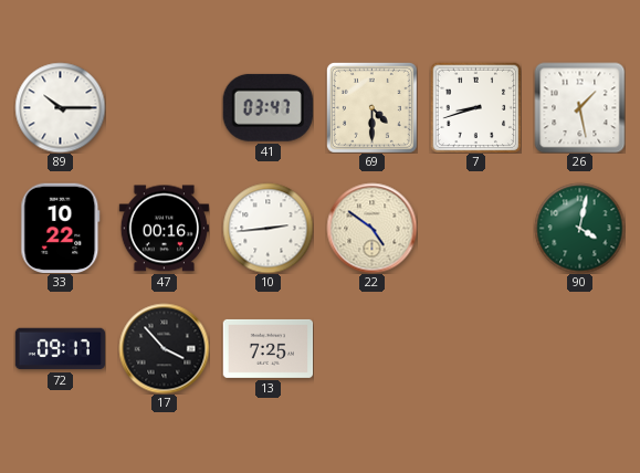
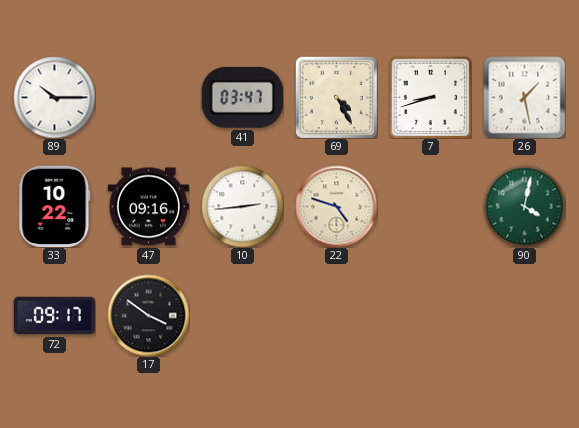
69: 4:30 -> 4:25
47: 00:16 -> 09:16
22: 4:51 -> 4:48
17: 3:53 -> 3:51
13: 7:25 -> none
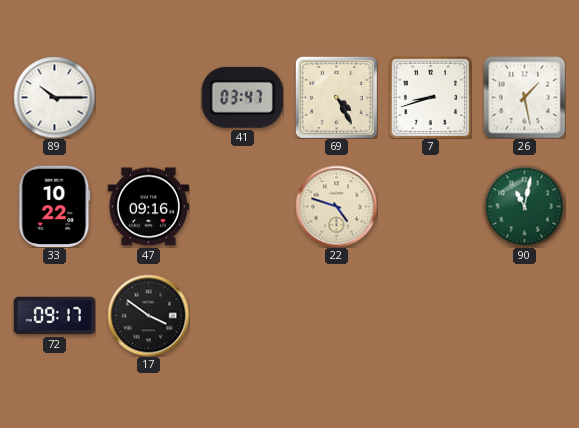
10: 2:44 -> none
90: 4:02 -> 11:02
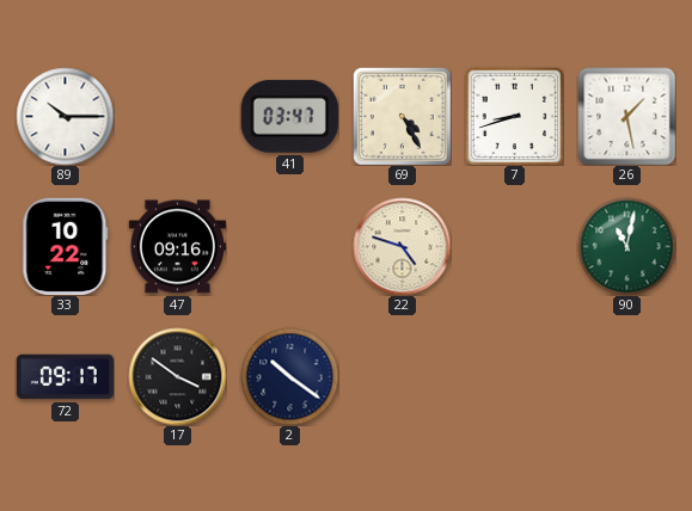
2: none -> 10:21
